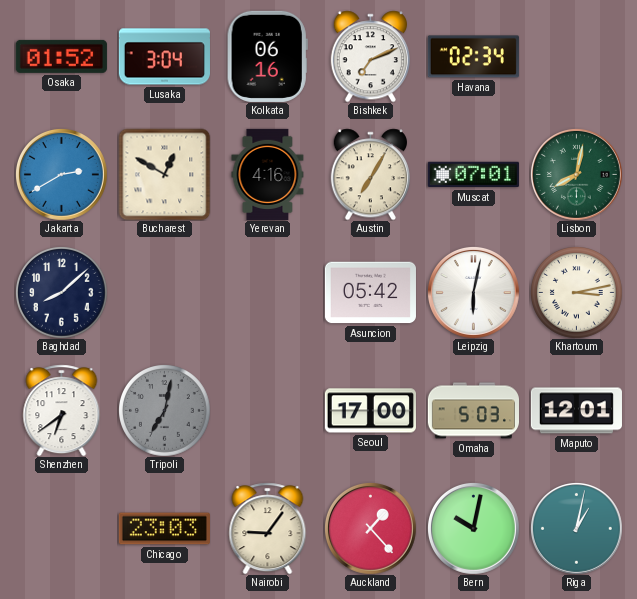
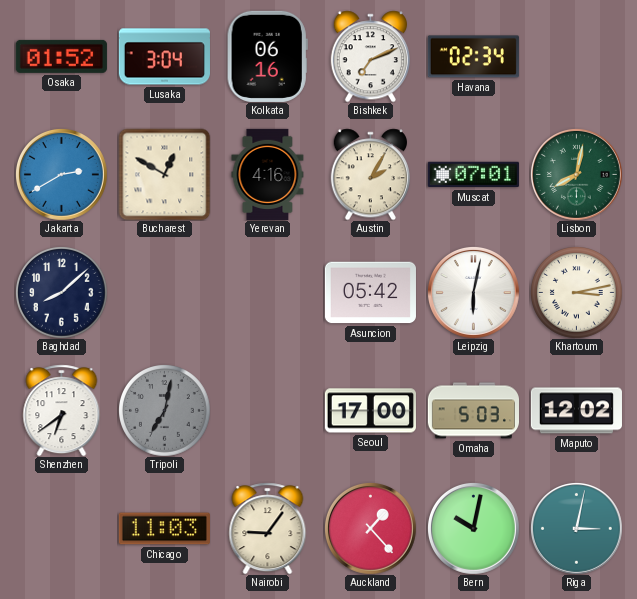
Austin: 7:05 -> 2:05
Maputo: 12:01 -> 12:02
Chicago: 23:03 -> 11:03
Riga: 1:02 -> 3:02
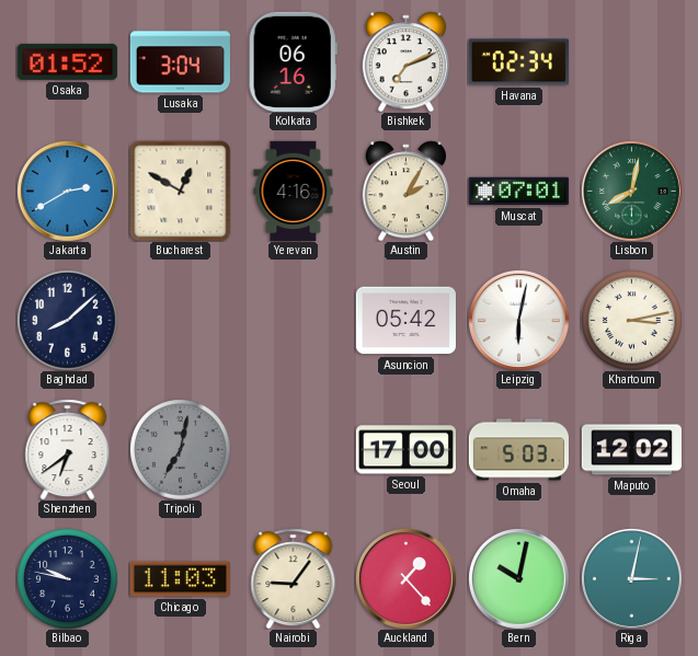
Bilbao: none -> 9:47
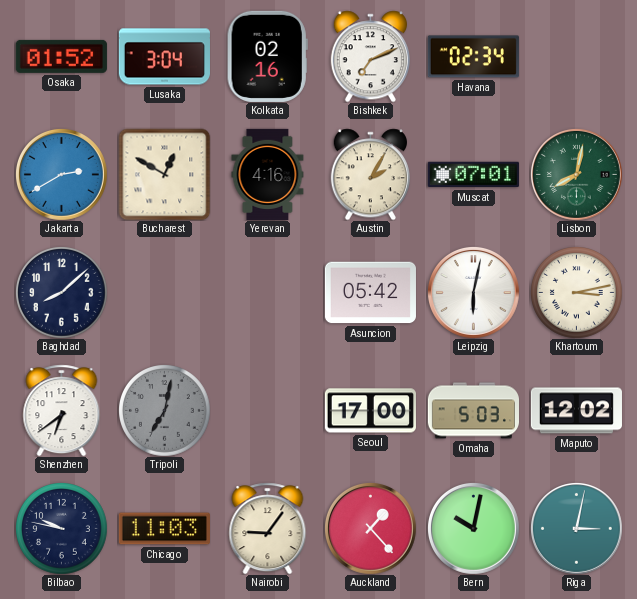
Kolkata: 06:16 -> 02:16
